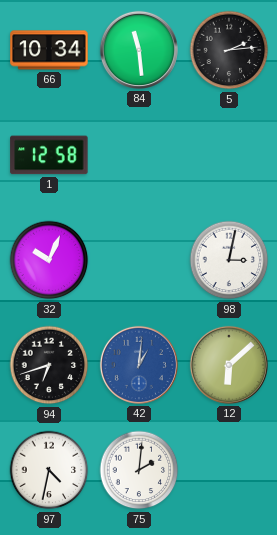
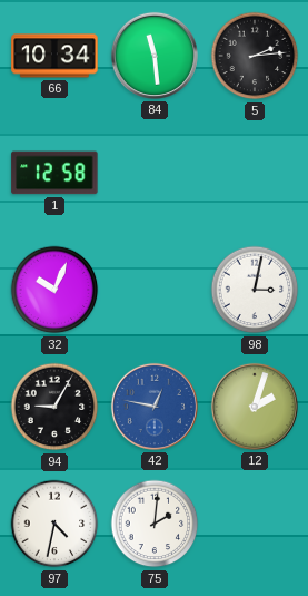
94: 6:42 -> 9:05
42: 1:01 -> 12:47
12: 6:08 -> 2:03
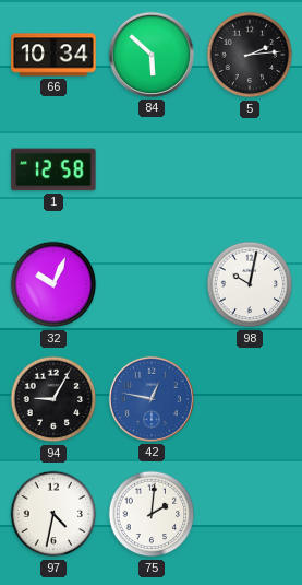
84: 11:29 -> 5:52
98: 3:02 -> 10:02
12: 2:03 -> none
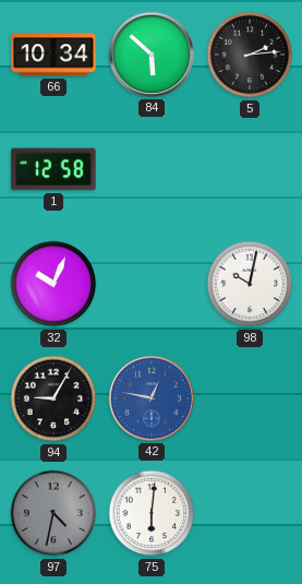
97 dial: white -> grey
75: 2:01 -> 6:01
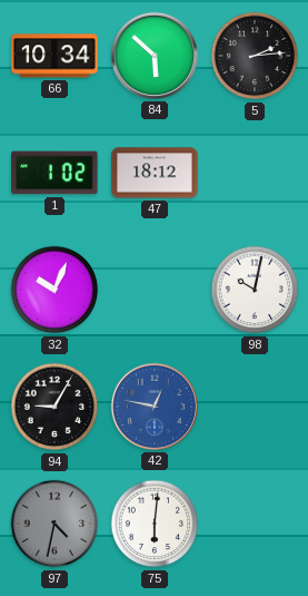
1: 12:58 -> 1:02
47: none -> 18:12
